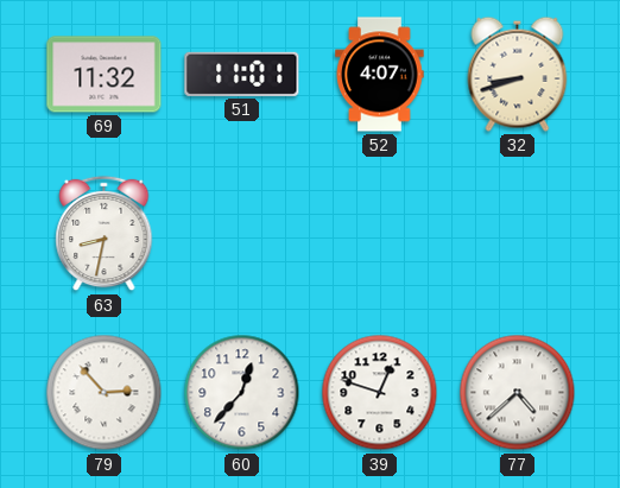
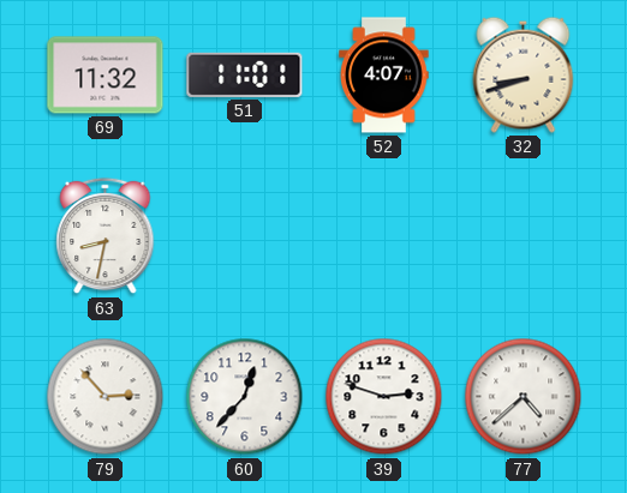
39: 12:48 -> 2:48
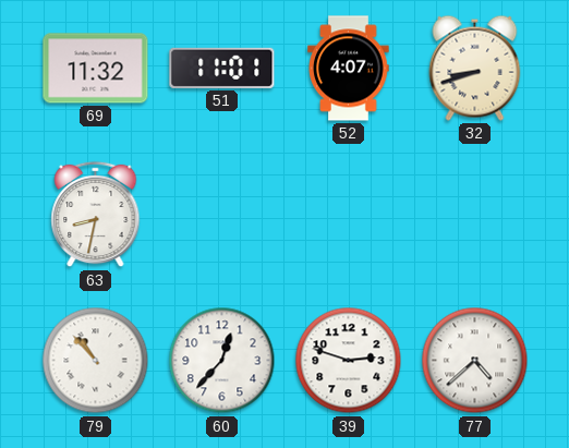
79: 2:53 -> 10:53
